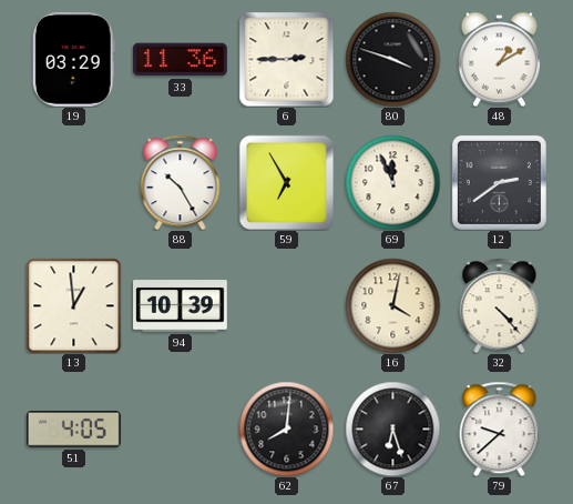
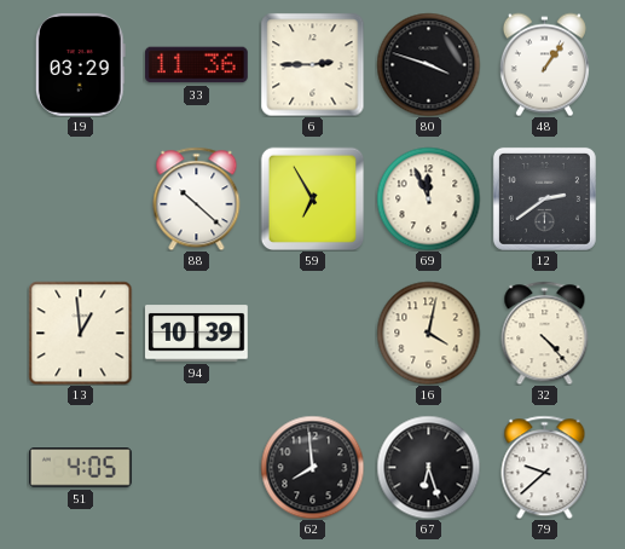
48: 1:10 -> 1:06
88: 10:25 -> 10:22
62: 8:01 -> 7:59
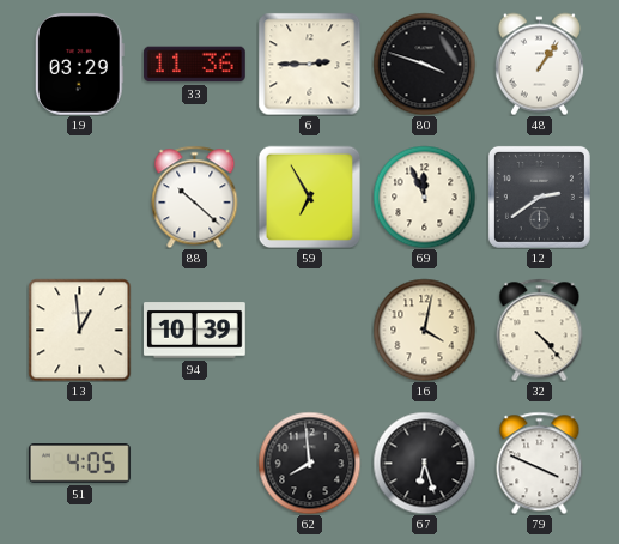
79: 9:38 -> 3:49
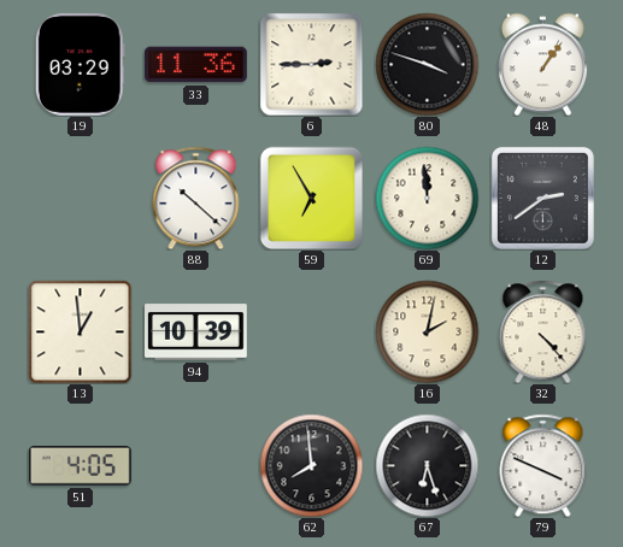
69: 11:56 -> 11:59
16: 4:02 -> 2:02
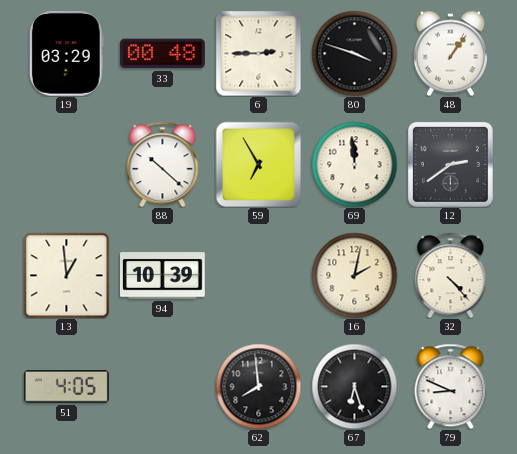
33: 11:36 -> 00:48
79: 3:49 -> 8:49
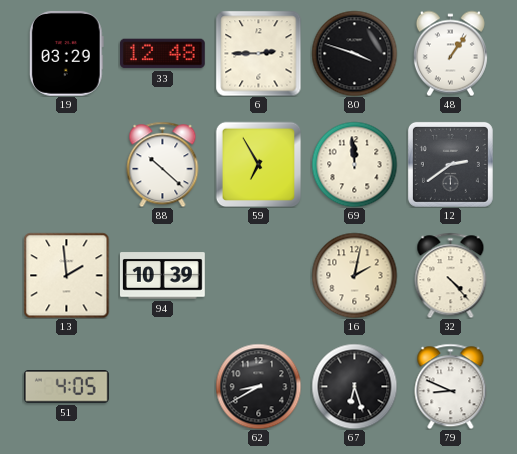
33: 00:48 -> 12:48
13: 12:59 -> 1:59
62: 7:59 -> 8:40
